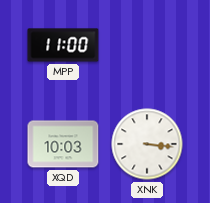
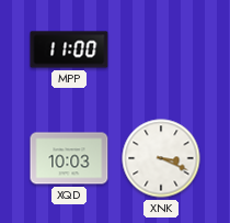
XNK: 3:16 -> 3:19
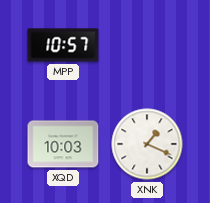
MPP: 11:00 -> 10:57
XNK: 3:19 -> 1:19
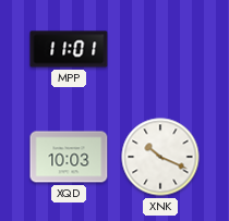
MPP: 10:57 -> 11:01
XNK: 1:19 -> 10:19
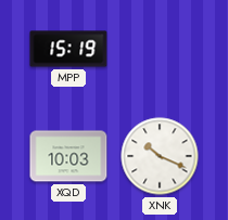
MPP: 11:01 -> 15:19
